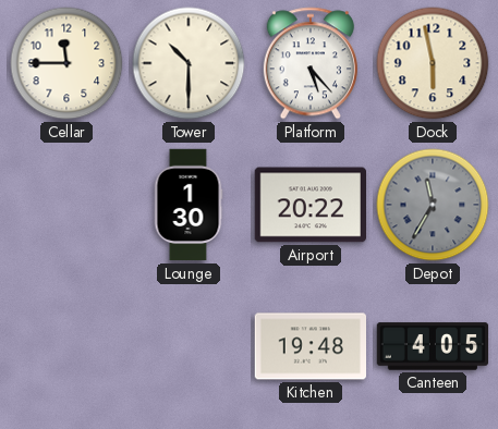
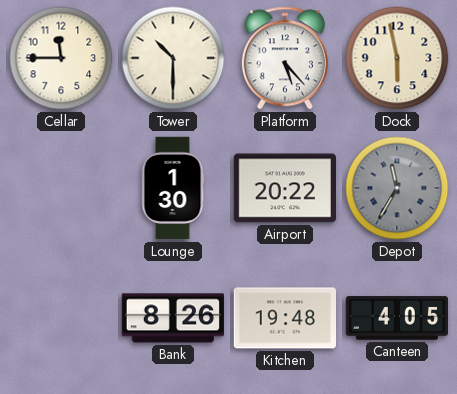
Bank: none -> 8:26
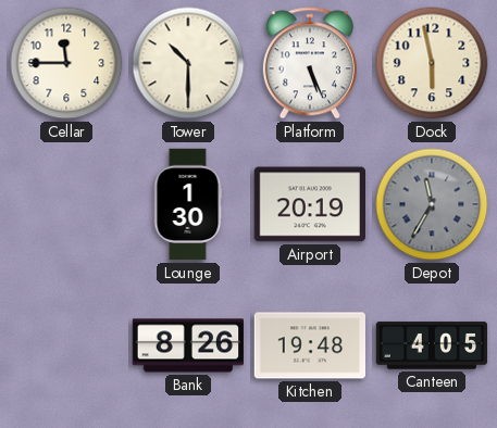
Platform: 5:23 -> 5:26
Airport: 20:22 -> 20:19
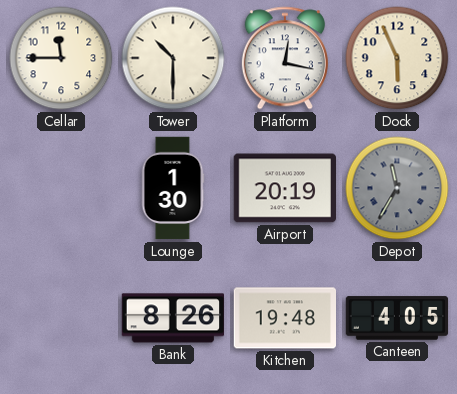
Platform: 5:26 -> 12:17
Dock: 5:58 -> 5:56
